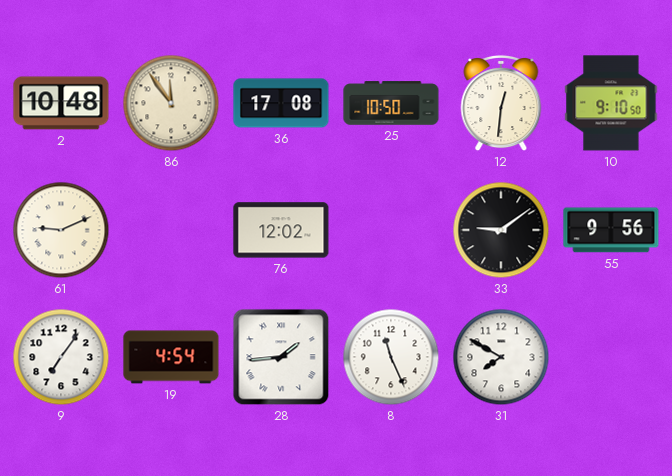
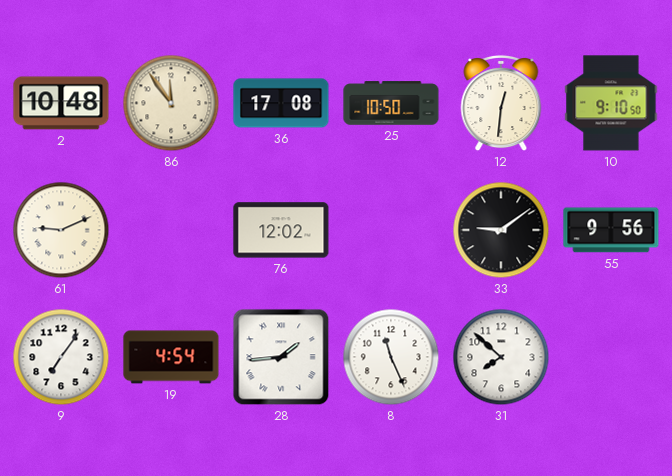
31: 7:50 -> 7:52
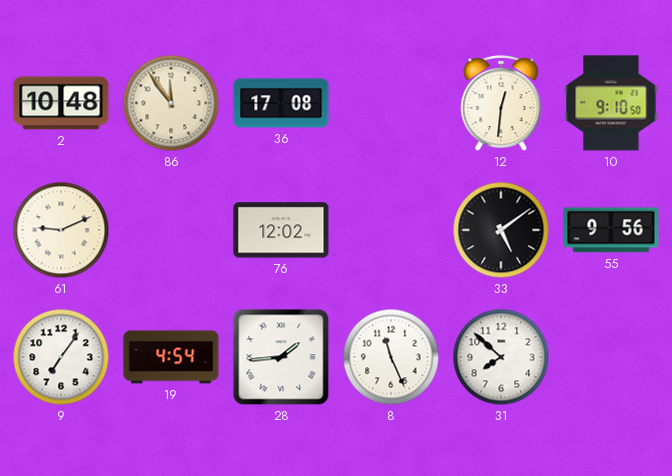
25: 10:50 -> none
33: 9:09 -> 5:09
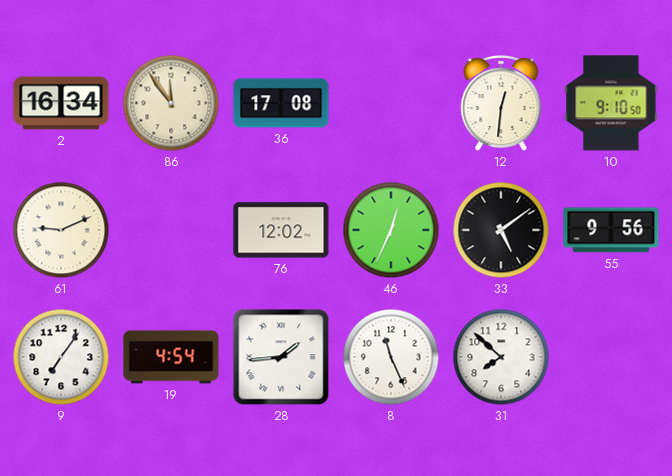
2: 10:48 -> 16:34
46: none -> 12:34
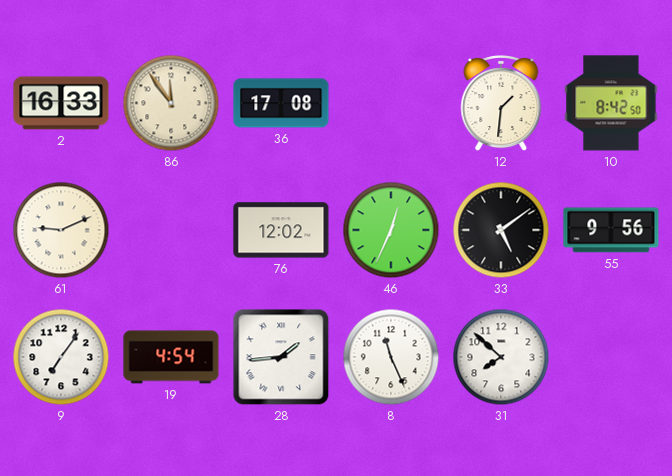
2: 16:34 -> 16:33
12: 12:31 -> 1:31
10: 9:10 -> 8:42
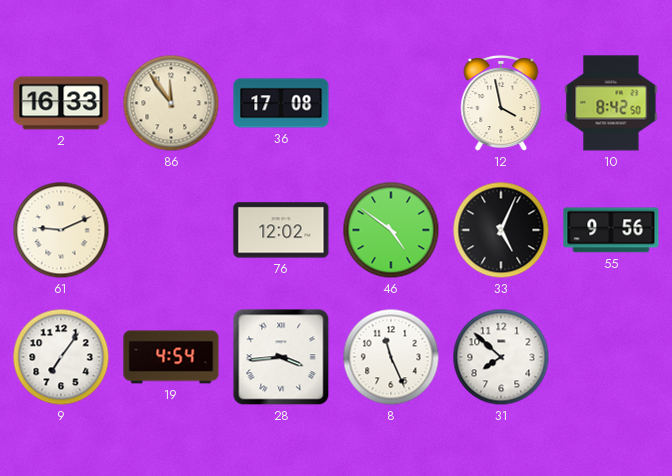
12: 1:31 -> 3:58
46: 12:34 -> 4:51
33: 5:09 -> 5:04
28: 1:44 -> 3:44
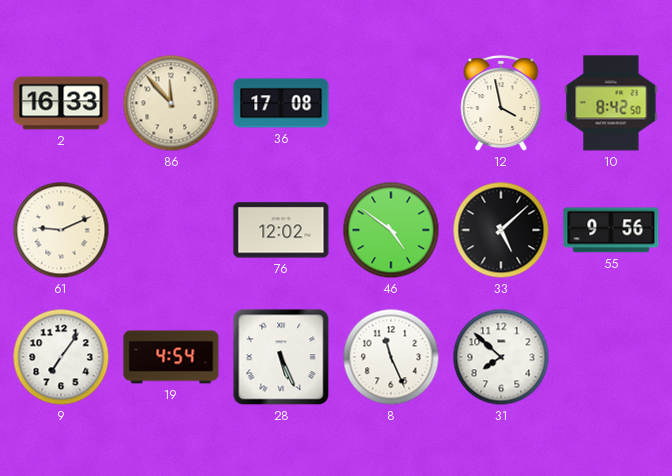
86: 11:54 -> 11:53
33: 5:04 -> 5:08
28: 3:44 -> 5:26
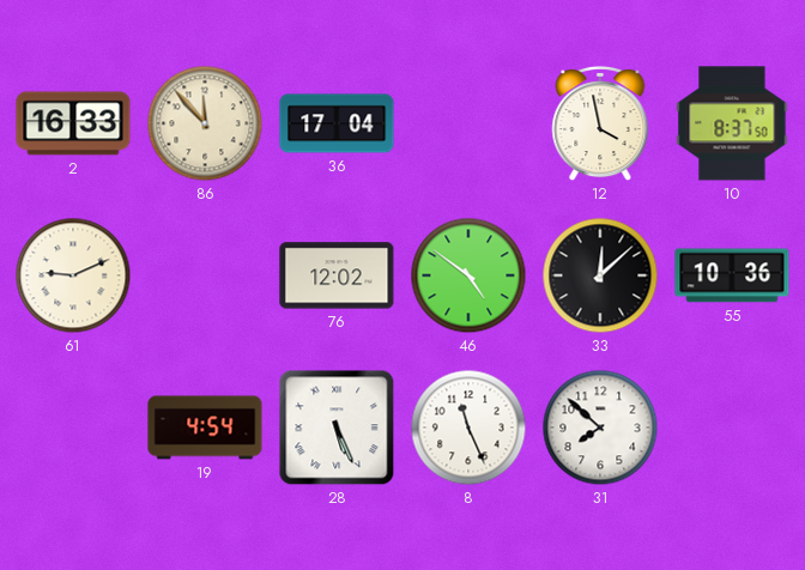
36: 17:08 -> 17:04
10: 8:42 -> 8:37
33: 5:08 -> 12:08
55: 9:56 -> 10:36
9: 7:06 -> none
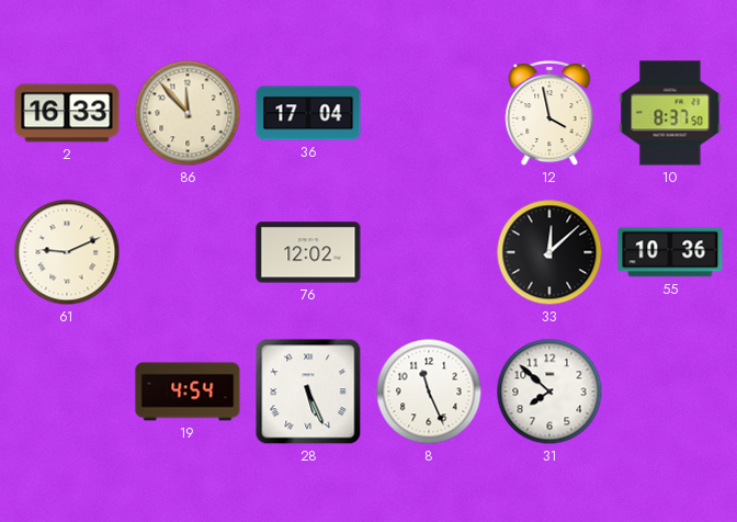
46: 4:51 -> none
